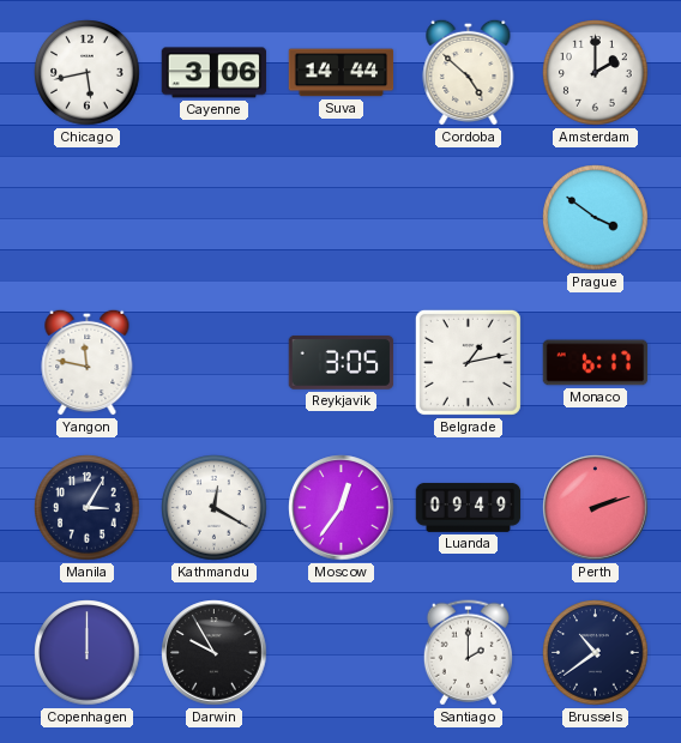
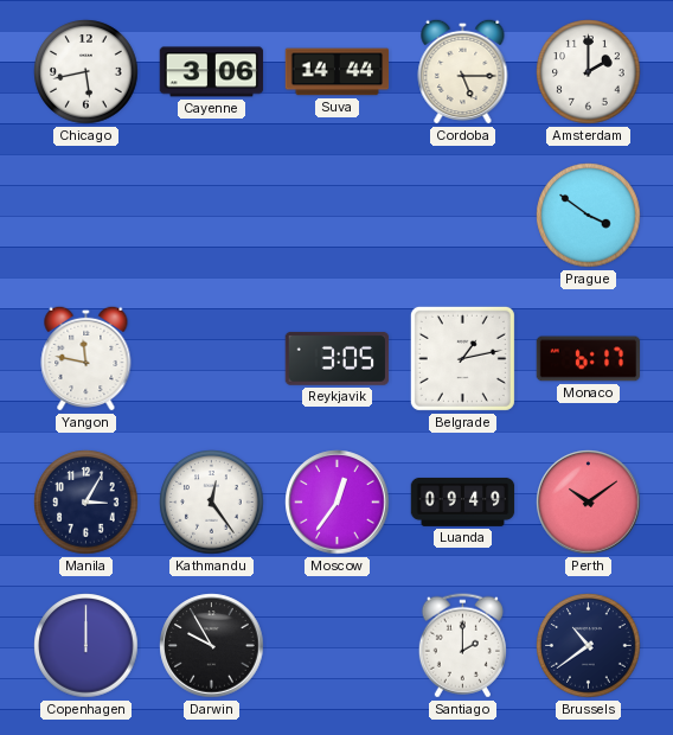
Cordoba: 4:52 -> 5:15
Kathmandu: 12:20 -> 12:24
Perth: 2:12 -> 10:09
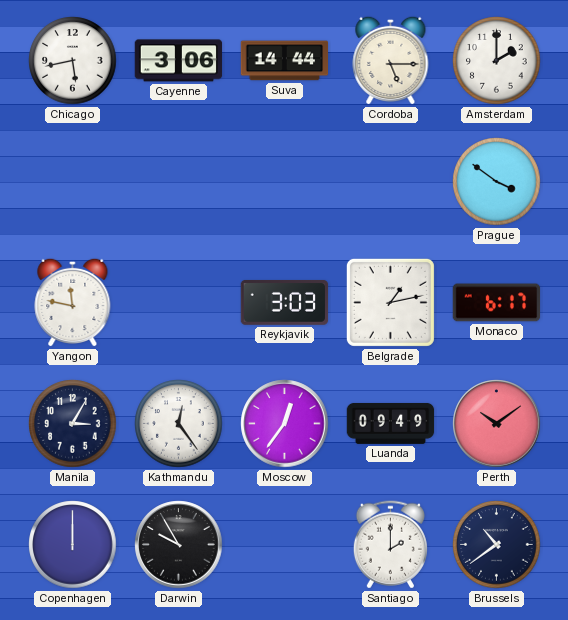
Reykjavik: 3:05 -> 3:03
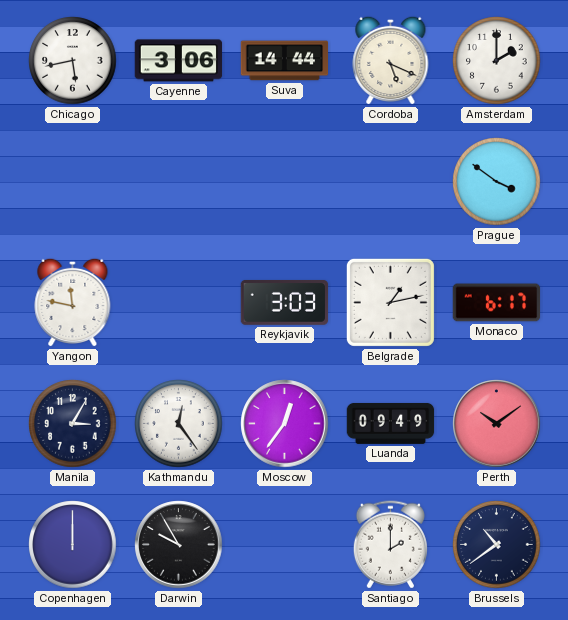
Cordoba: 5:15 -> 5:19
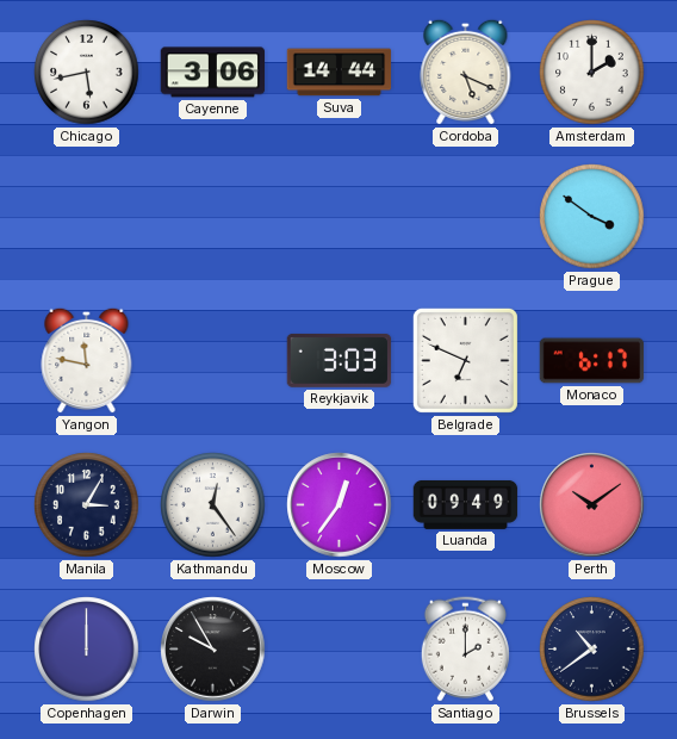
Belgrade: 1:13 -> 6:49
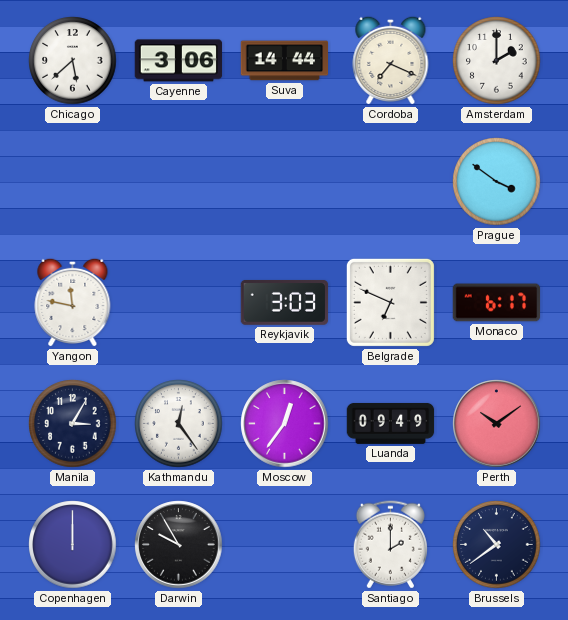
Chicago: 5:43 -> 5:38
Cordoba: 5:19 -> 7:19
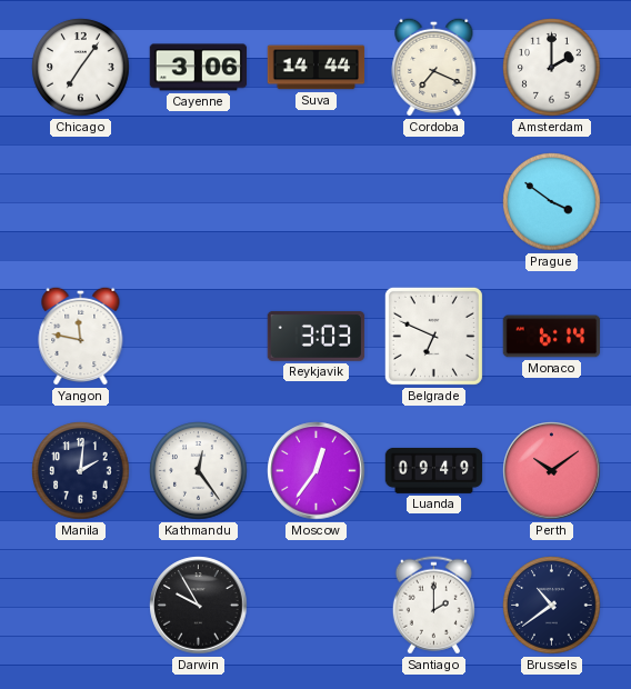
Chicago: 5:38 -> 7:06
Monaco: 6:17 -> 6:14
Manila: 3:05 -> 2:01
Copenhagen: 12:00 -> none
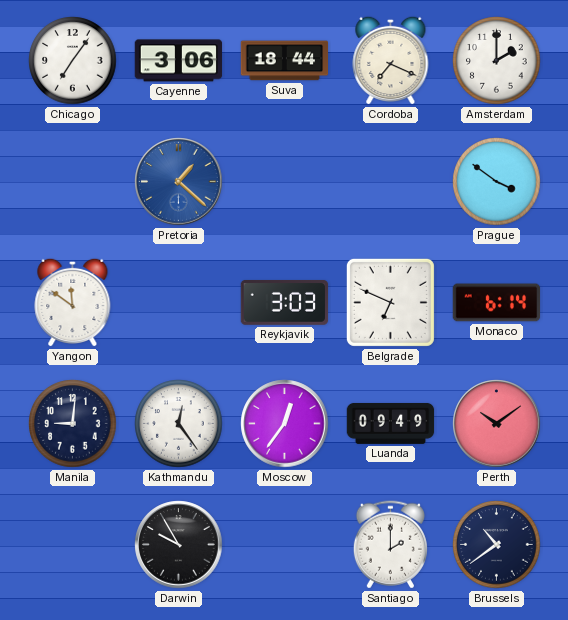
Suva: 14:44 -> 18:44
Pretoria: none -> 1:22
Yangon: 11:47 -> 11:51
Manila: 2:01 -> 9:01
